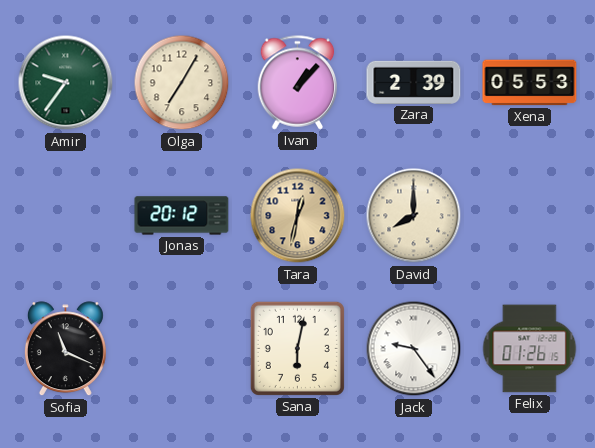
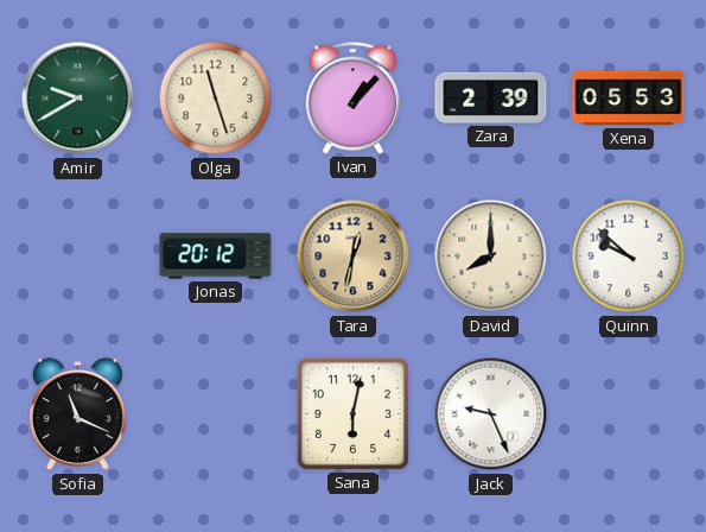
Amir: 9:36 -> 9:40
Olga: 7:05 -> 11:27
Quinn: none -> 9:52
Jack: 9:24 -> 9:26
Felix: 01:26 -> none
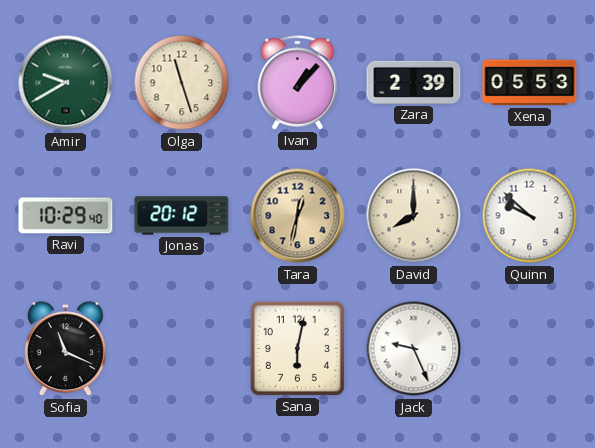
Ravi: none -> 10:29
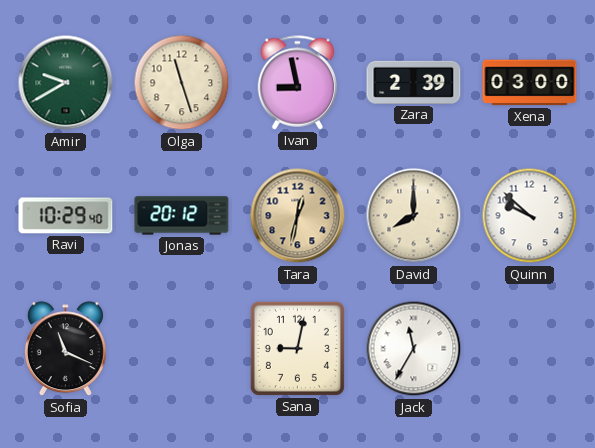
Ivan: 1:07 -> 8:58
Xena: 05:53 -> 03:00
Sana: 6:02 -> 9:02
Jack: 9:26 -> 11:35
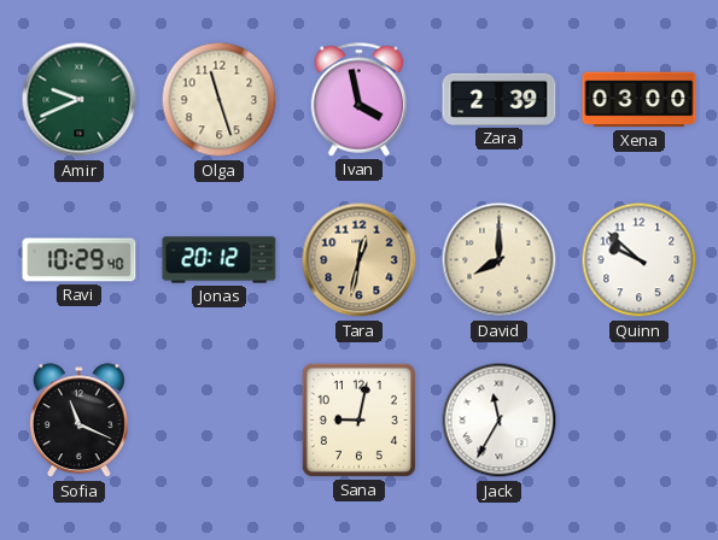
Amir: 9:40 -> 9:41
Ivan: 8:58 -> 3:58
